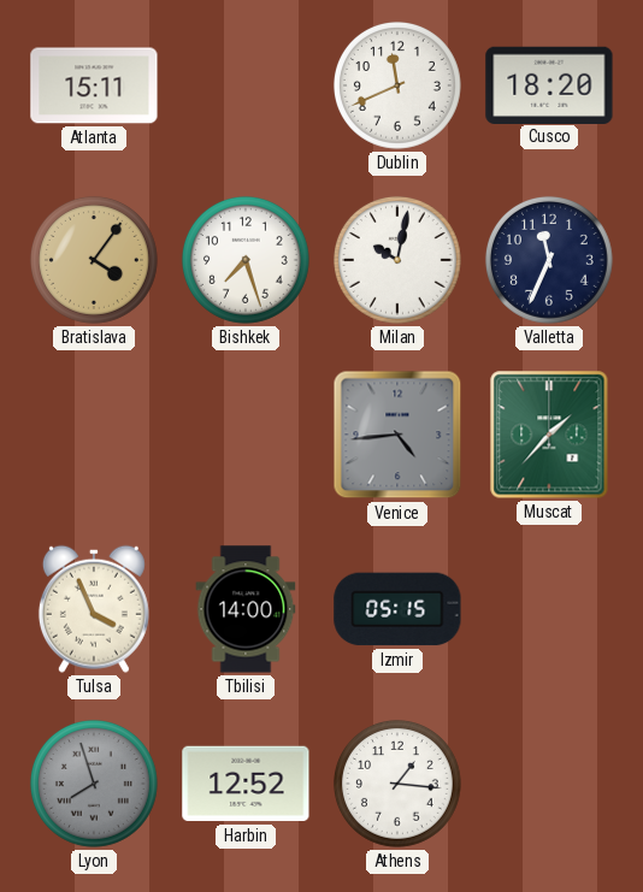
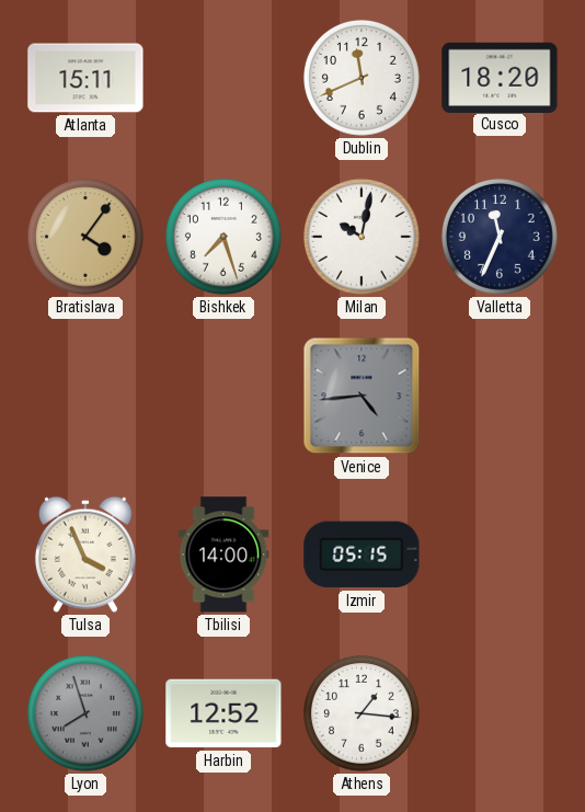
Muscat: 1:37 -> none
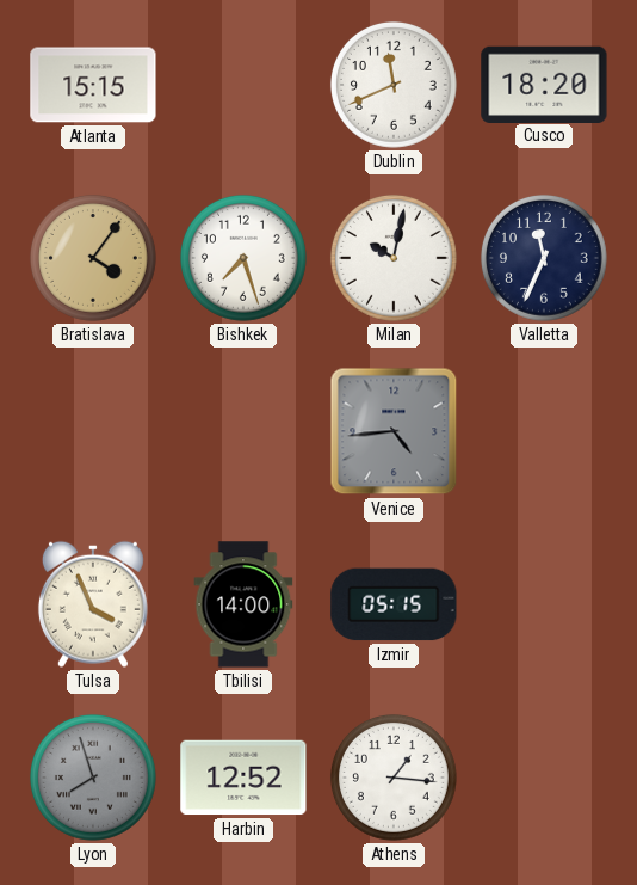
Atlanta: 15:11 -> 15:15
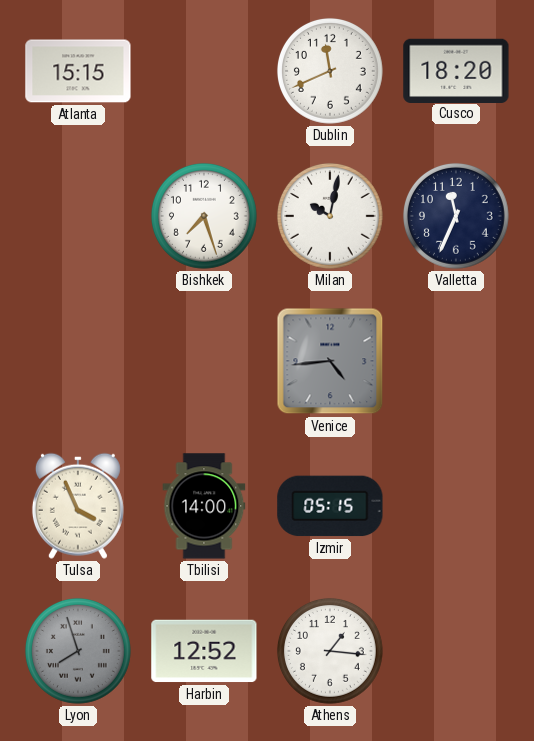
Bratislava: 4:06 -> none
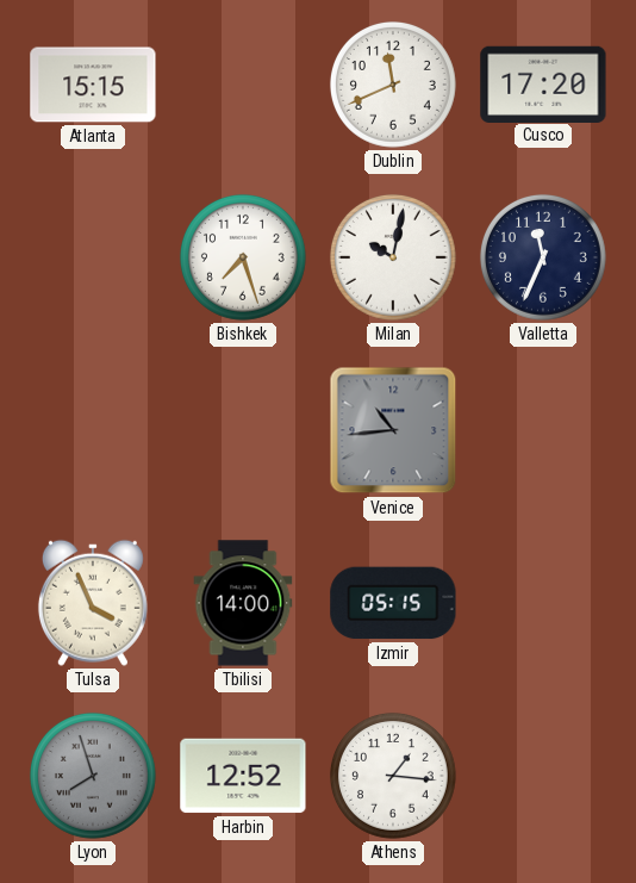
Cusco: 18:20 -> 17:20
Venice: 4:44 -> 10:44
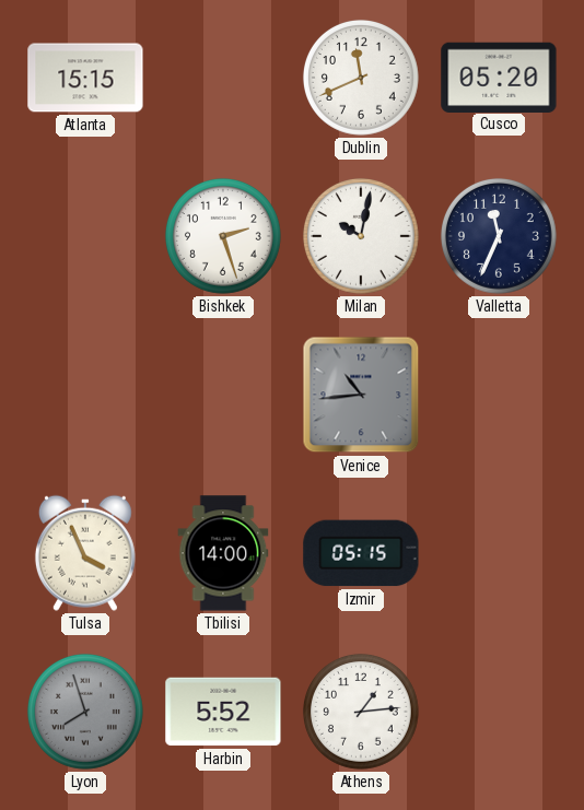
Cusco: 17:20 -> 05:20
Bishkek: 7:27 -> 2:27
Harbin: 12:52 -> 5:52
Athens: 1:16 -> 1:14
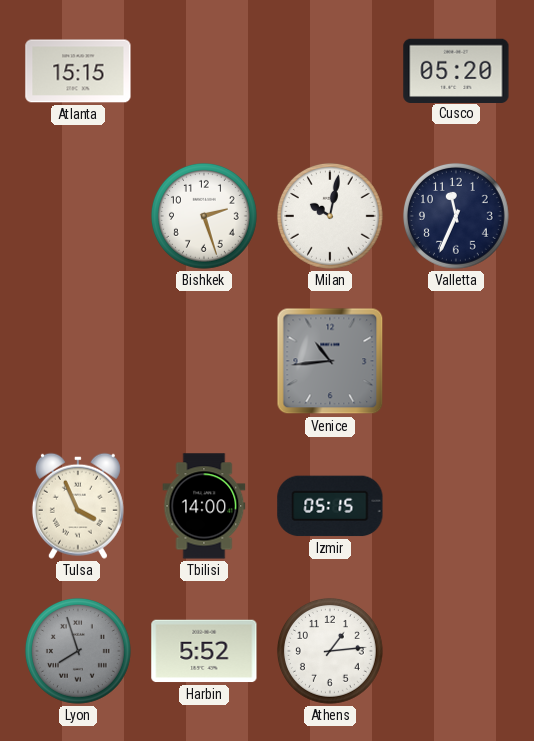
Dublin: 11:41 -> none
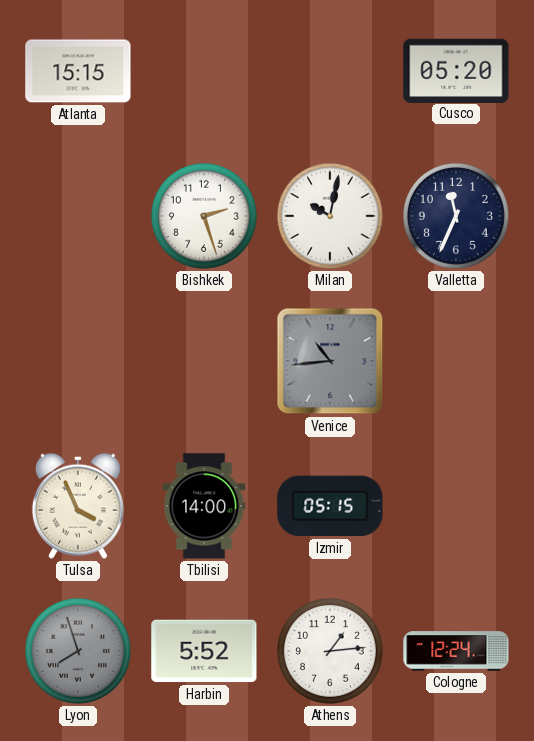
Cologne: none -> 12:24
